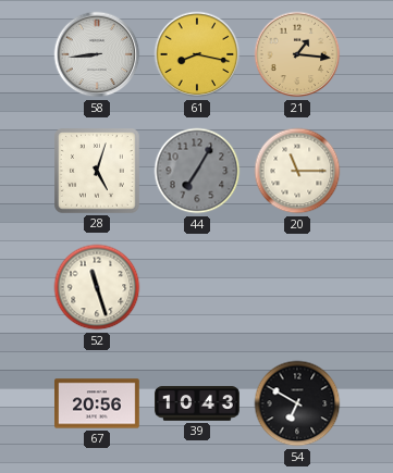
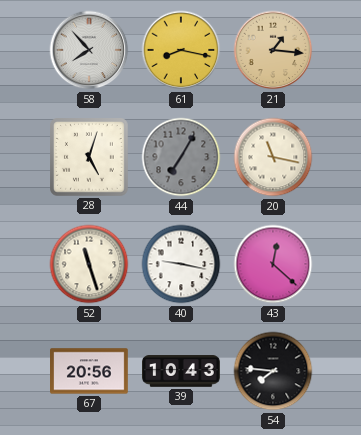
58: 8:44 -> 7:53
20: 11:15 -> 11:17
40: none -> 9:17
43: none -> 12:22
54: 6:50 -> 7:46
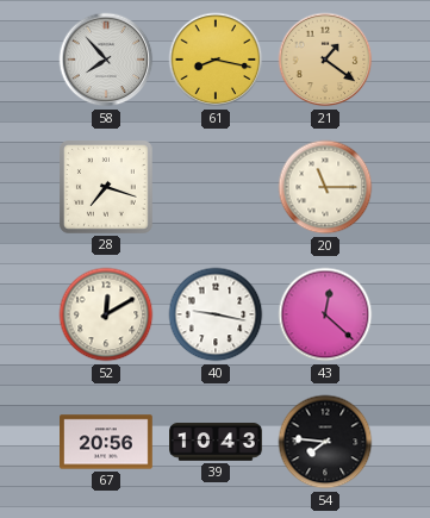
21: 1:16 -> 1:21
28: 5:03 -> 7:18
44: 7:05 -> none
20: 11:17 -> 11:15
52: 11:27 -> 12:10
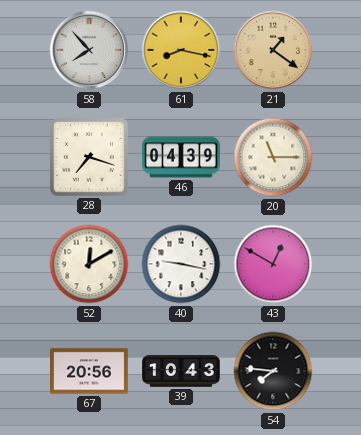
46: none -> 04:39
43: 12:22 -> 12:50
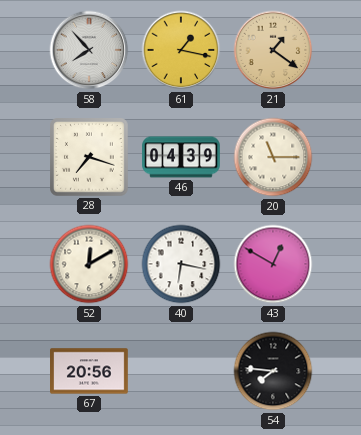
61: 8:17 -> 1:17
40: 9:17 -> 6:17
39: 10:43 -> none
